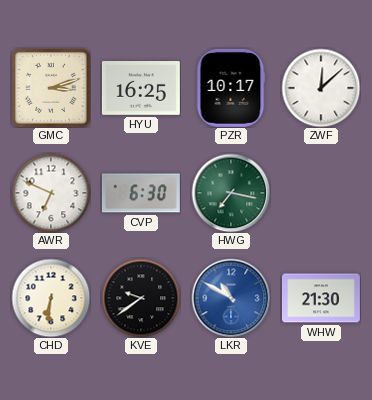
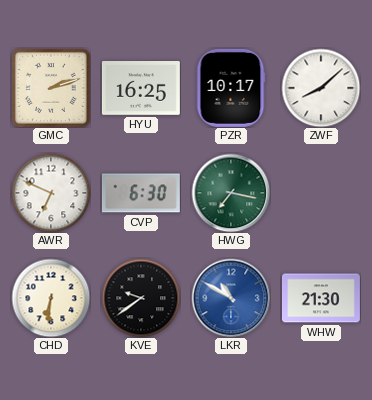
GMC: 3:12 -> 2:12
ZWF: 12:08 -> 8:08
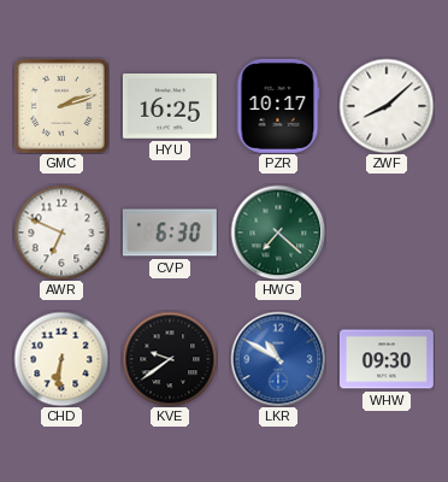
HWG: 7:17 -> 7:22
WHW: 21:30 -> 09:30
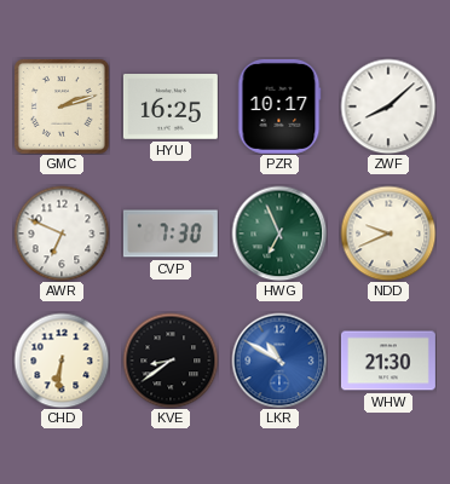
CVP: 6:30 -> 7:30
HWG: 7:22 -> 6:56
NDD: none -> 9:41
KVE: 9:39 -> 8:39
WHW: 09:30 -> 21:30
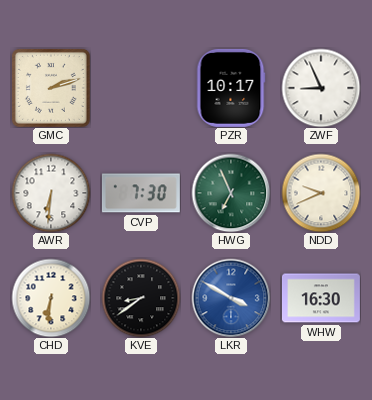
HYU: 16:25 -> none
ZWF: 8:08 -> 8:56
AWR: 6:49 -> 6:31
LKR: 10:50 -> 3:50
WHW: 21:30 -> 16:30
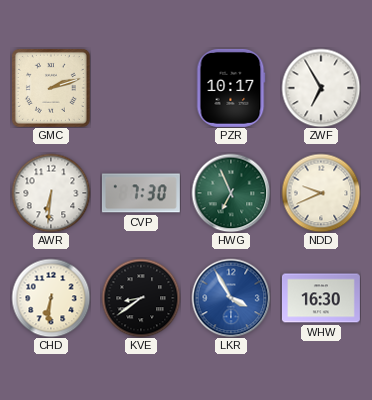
ZWF: 8:56 -> 6:55
LKR: 3:50 -> 3:55
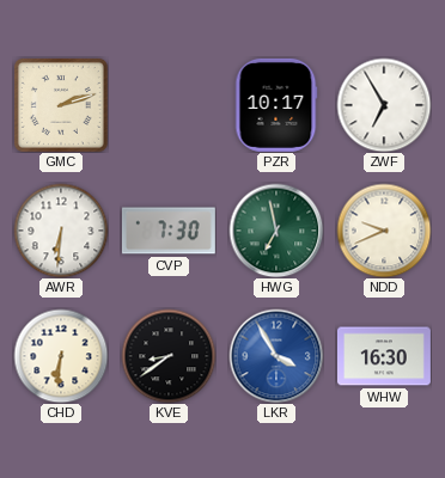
HWG: 6:56 -> 6:58
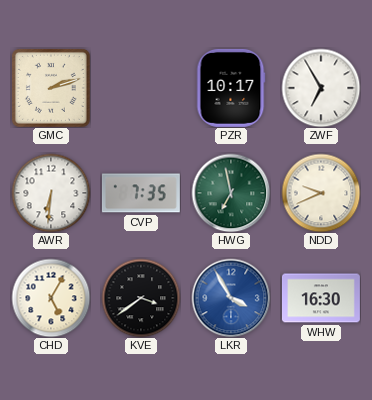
CVP: 7:30 -> 7:35
CHD: 6:31 -> 5:05
KVE: 8:39 -> 3:39
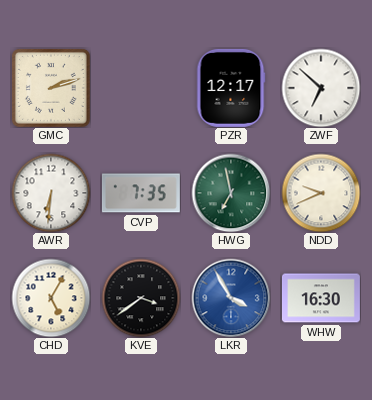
PZR: 10:17 -> 12:17
ZWF: 6:55 -> 6:52
